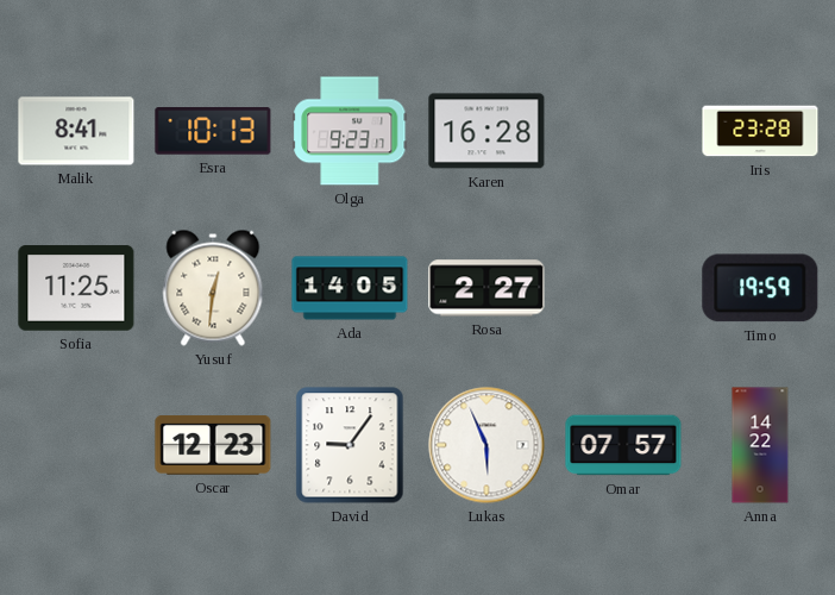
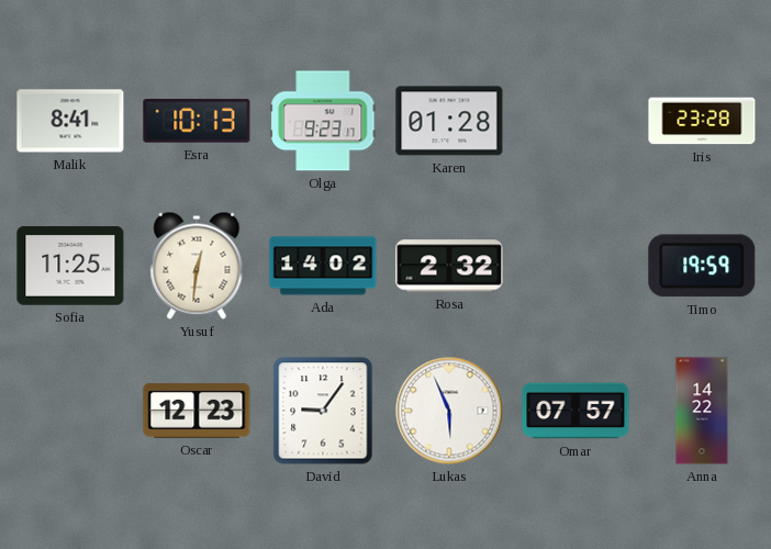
Karen: 16:28 -> 01:28
Ada: 14:05 -> 14:02
Rosa: 2:27 -> 2:32
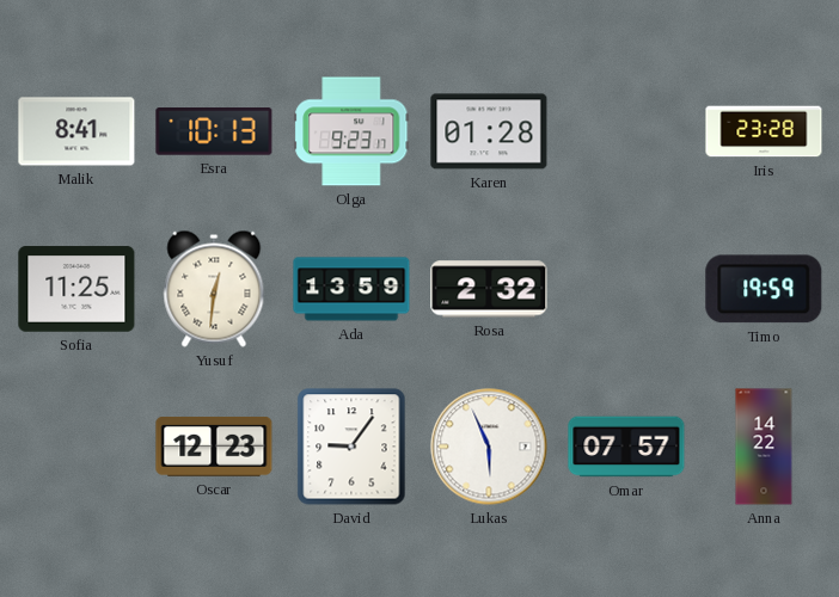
Ada: 14:02 -> 13:59
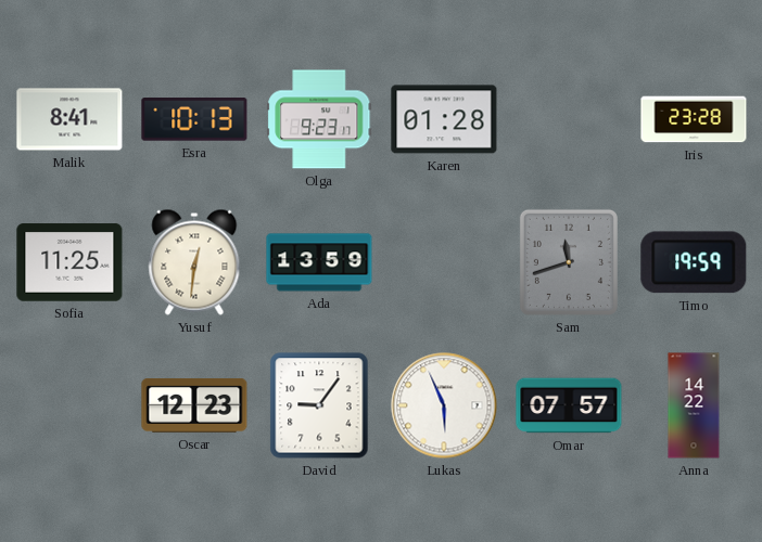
Rosa: 2:32 -> none
Sam: none -> 11:42
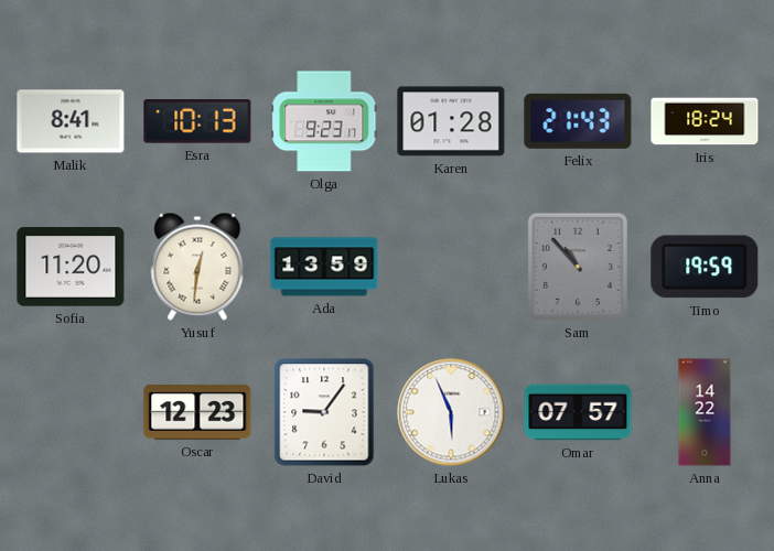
Felix: none -> 21:43
Iris: 23:28 -> 18:24
Sofia: 11:25 -> 11:20
Sam: 11:42 -> 10:53
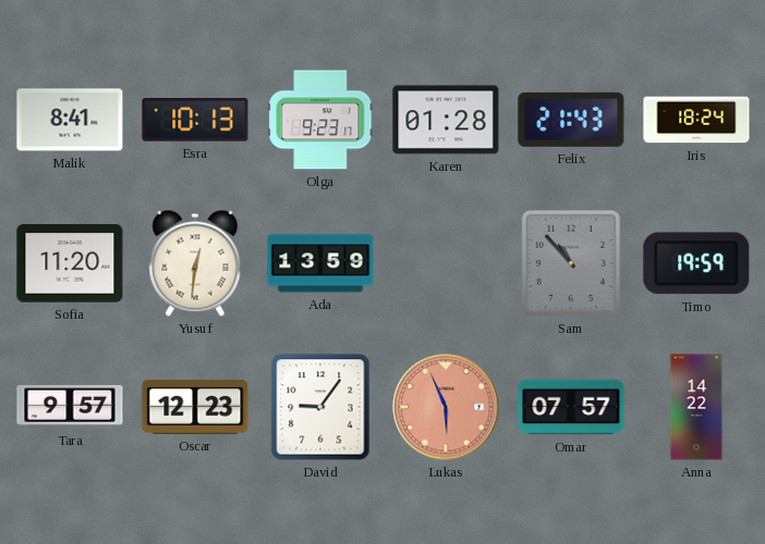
Tara: none -> 9:57
Lukas dial: white -> salmon
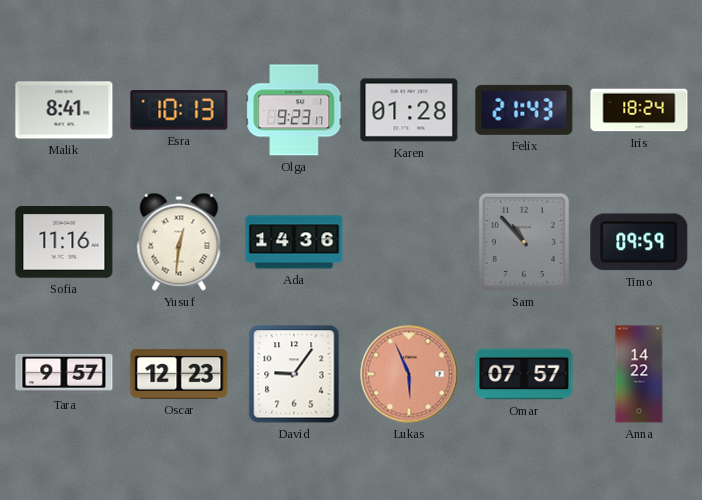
Sofia: 11:20 -> 11:16
Ada: 13:59 -> 14:36
Timo: 19:59 -> 09:59
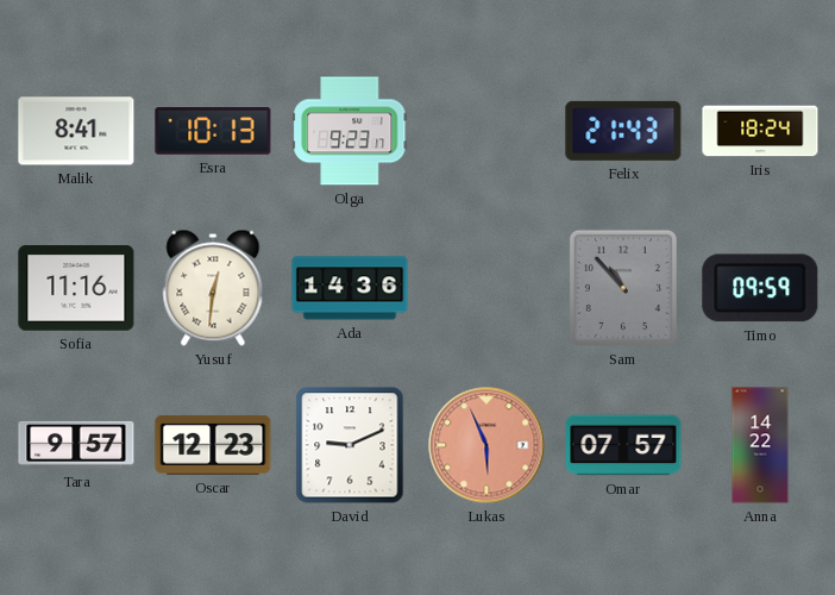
Karen: 01:28 -> none
David: 9:06 -> 9:11
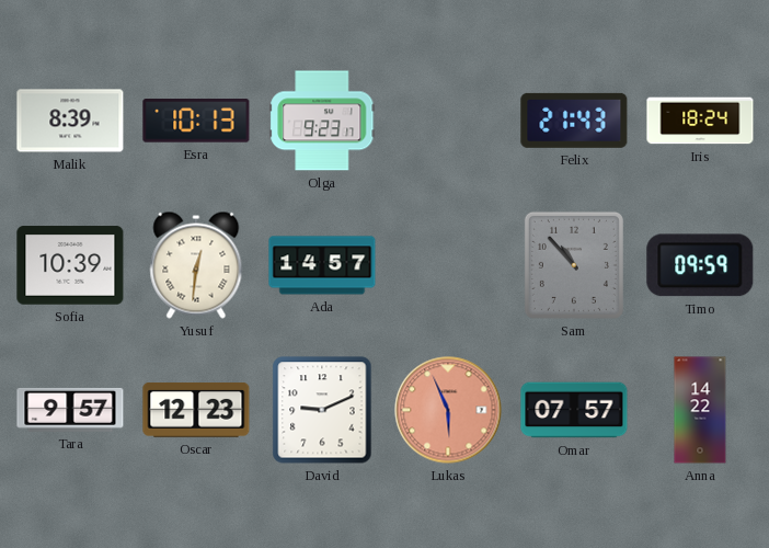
Malik: 8:41 -> 8:39
Sofia: 11:16 -> 10:39
Ada: 14:36 -> 14:57
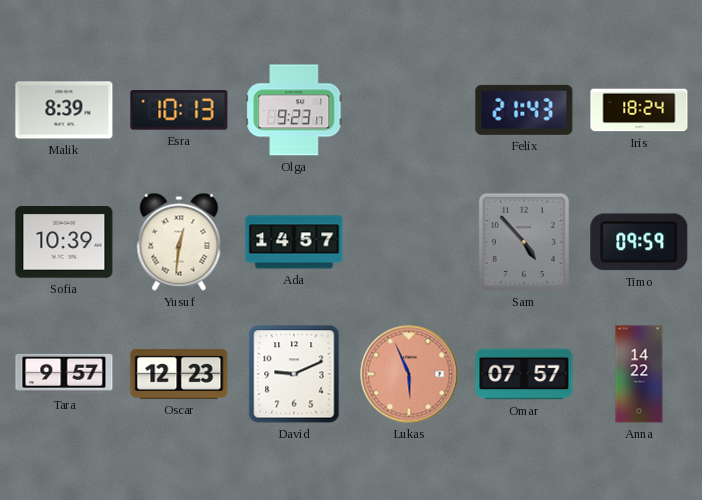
Sam: 10:53 -> 4:53
